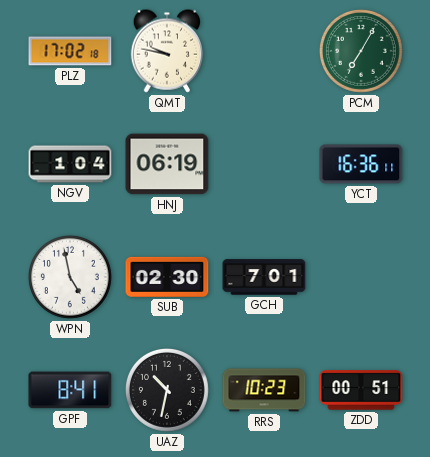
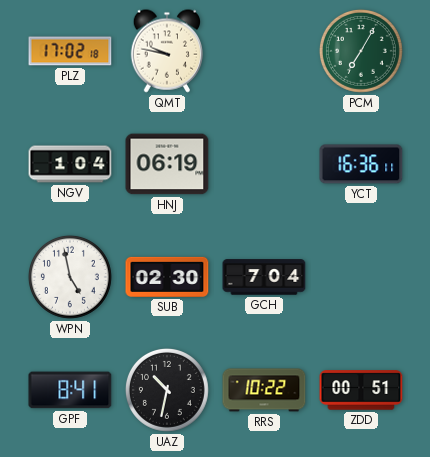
GCH: 7:01 -> 7:04
RRS: 10:23 -> 10:22
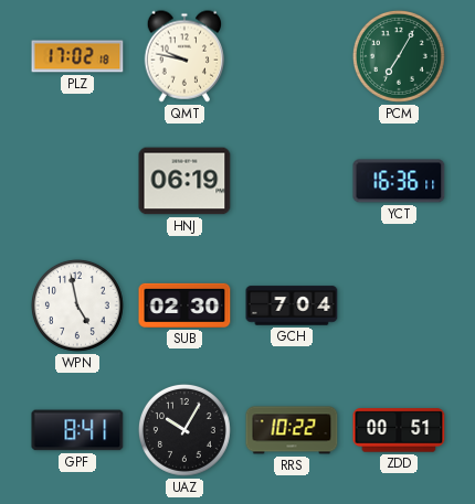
NGV: 1:04 -> none
UAZ: 10:32 -> 10:05
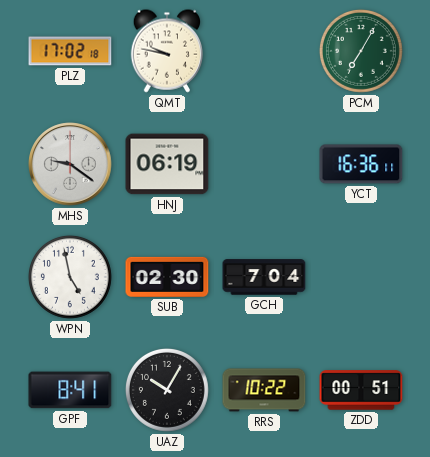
MHS: none -> 9:21
